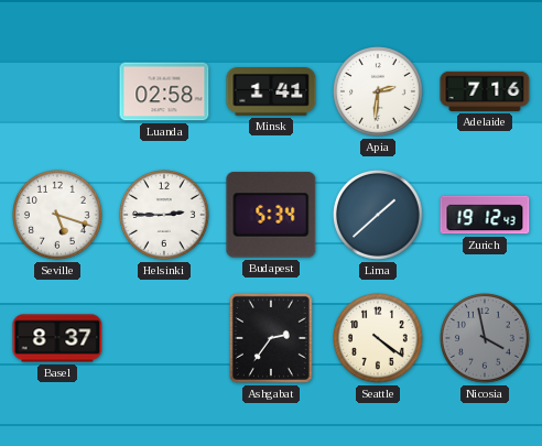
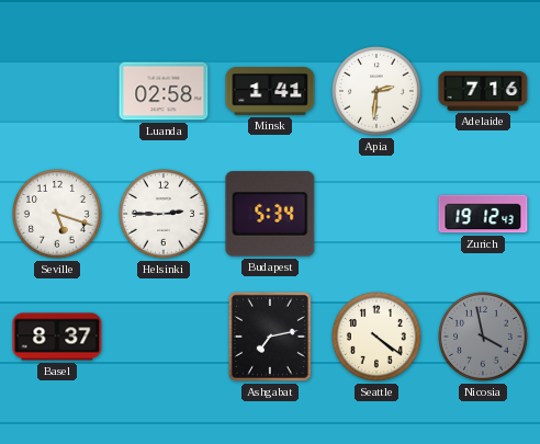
Lima: 1:38 -> none
Ashgabat: 2:36 -> 7:13
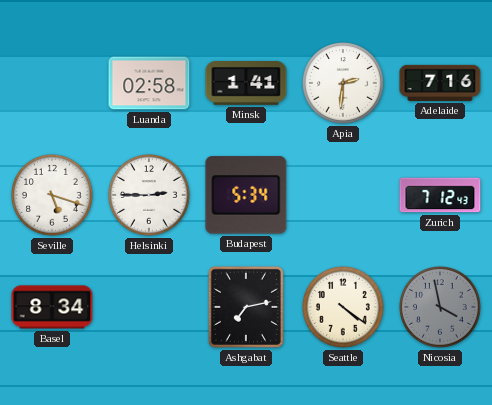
Zurich: 19:12 -> 7:12
Basel: 8:37 -> 8:34
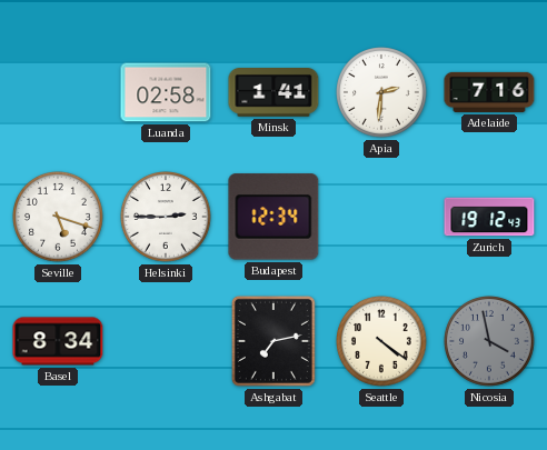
Budapest: 5:34 -> 12:34
Zurich: 7:12 -> 19:12
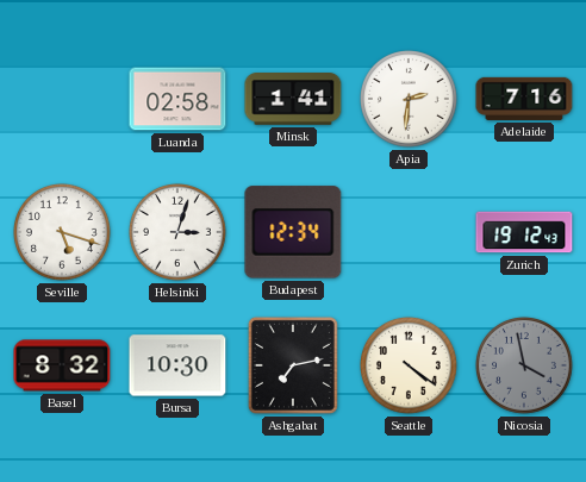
Helsinki: 2:45 -> 3:03
Basel: 8:34 -> 8:32
Bursa: none -> 10:30
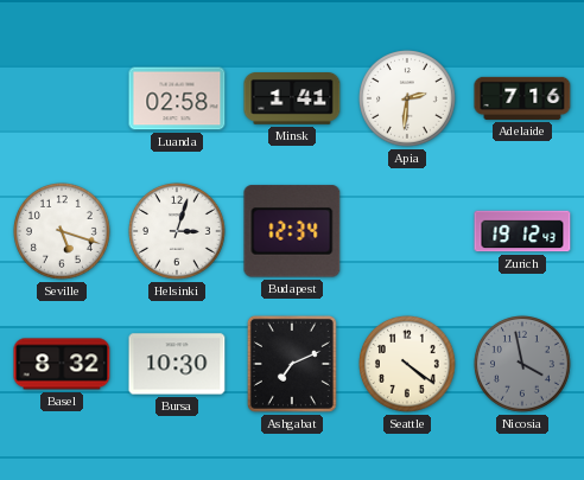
Ashgabat: 7:13 -> 7:11
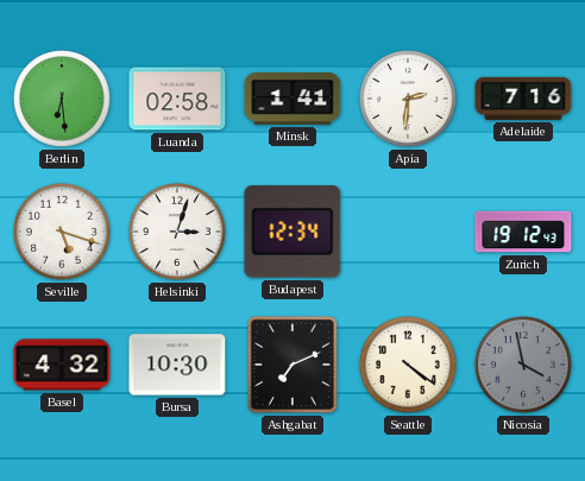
Berlin: none -> 6:29
Basel: 8:32 -> 4:32
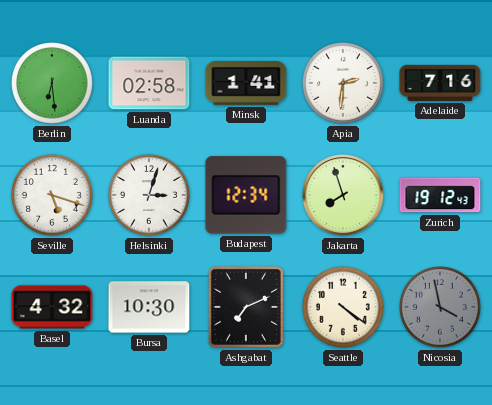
Jakarta: none -> 7:57
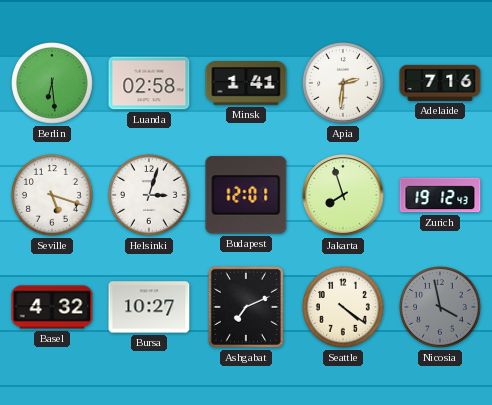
Budapest: 12:34 -> 12:01
Bursa: 10:30 -> 10:27
